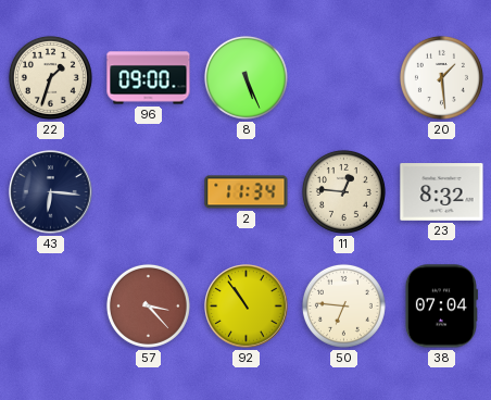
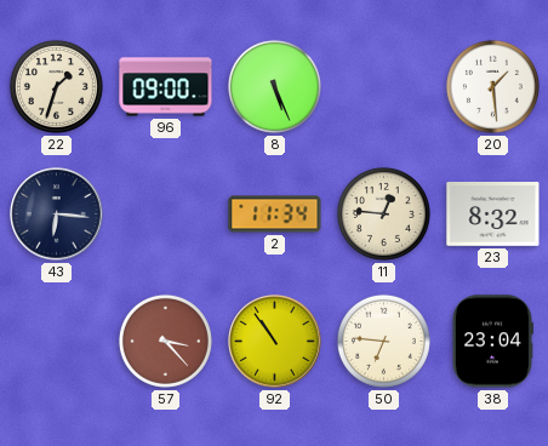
38: 07:04 -> 23:04
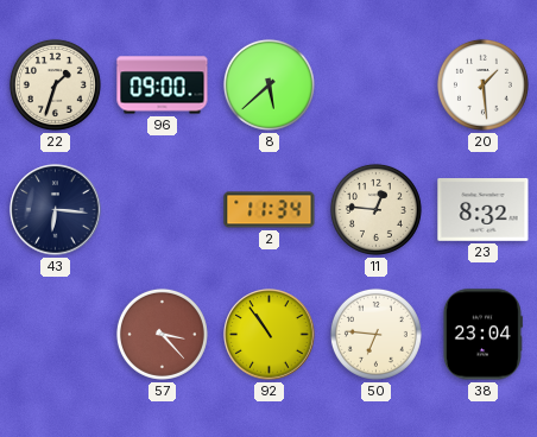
8: 5:26 -> 5:38
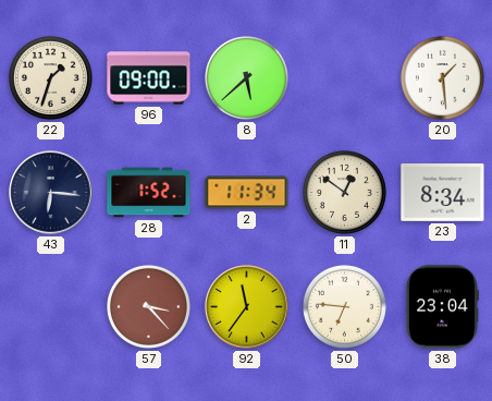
28: none -> 1:52
11: 12:46 -> 12:51
23: 8:32 -> 8:34
92: 10:54 -> 11:36
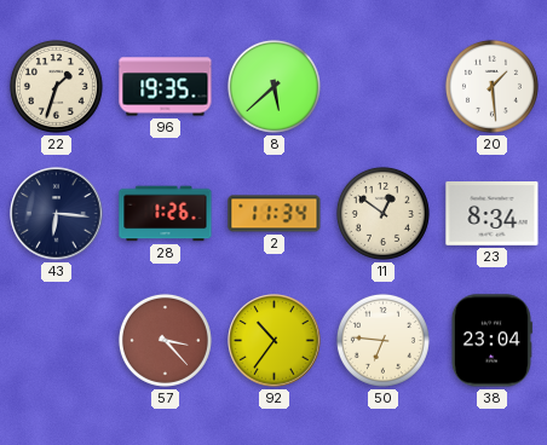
96: 09:00 -> 19:35
28: 1:52 -> 1:26
92: 11:36 -> 10:36
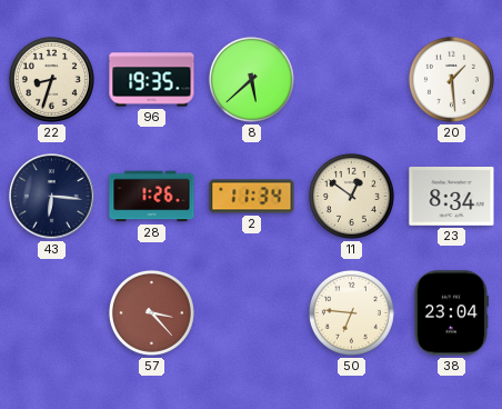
22: 1:33 -> 8:33
92: 10:36 -> none
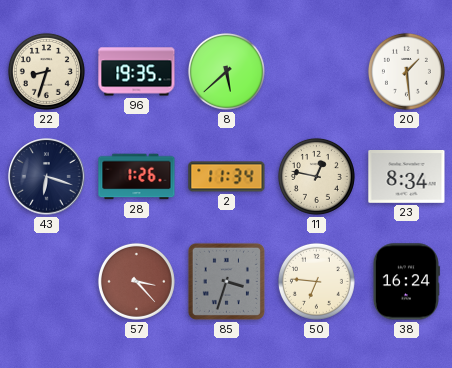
43: 6:16 -> 6:18
11: 12:51 -> 12:47
85: none -> 3:33
38: 23:04 -> 16:24
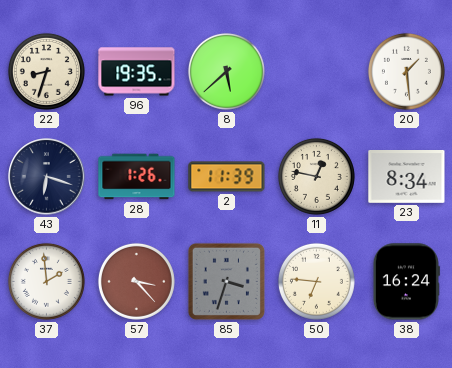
2: 11:34 -> 11:39
37: none -> 1:59
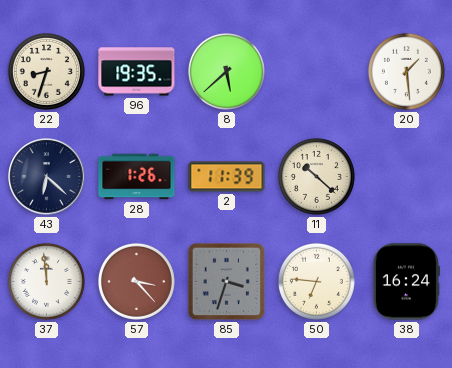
43: 6:18 -> 6:22
11: 12:47 -> 10:22
23: 8:34 -> none
37: 1:59 -> 11:59
